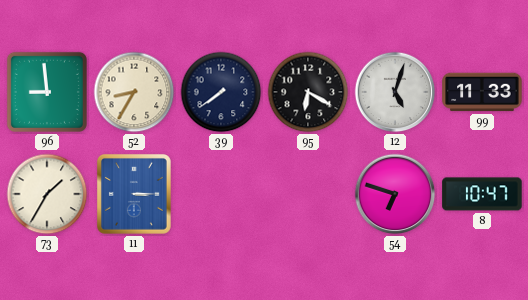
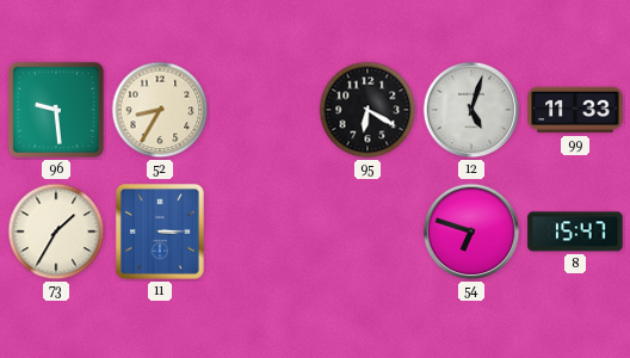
96: 8:59 -> 9:29
39: 7:39 -> none
8: 10:47 -> 15:47
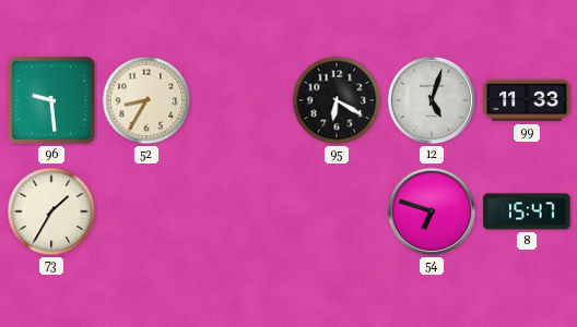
11: 3:15 -> none
